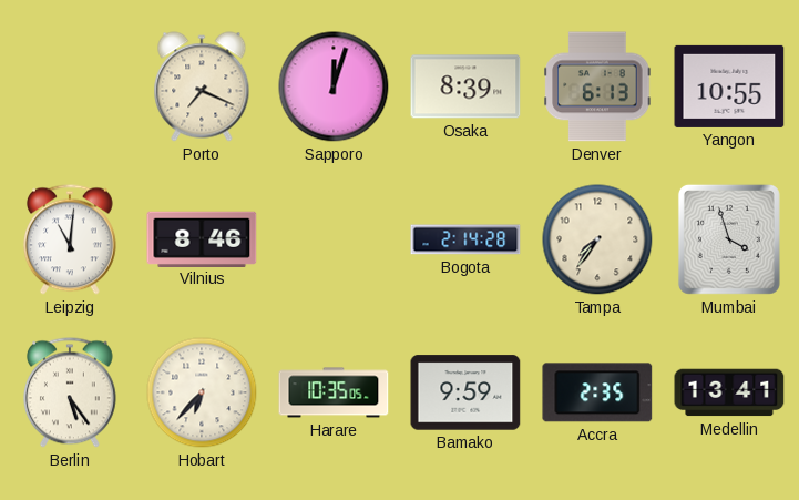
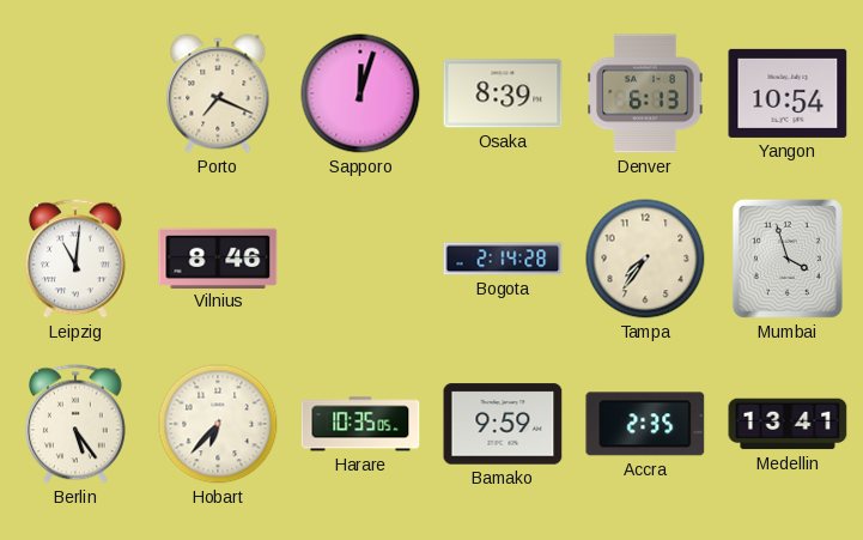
Yangon: 10:55 -> 10:54
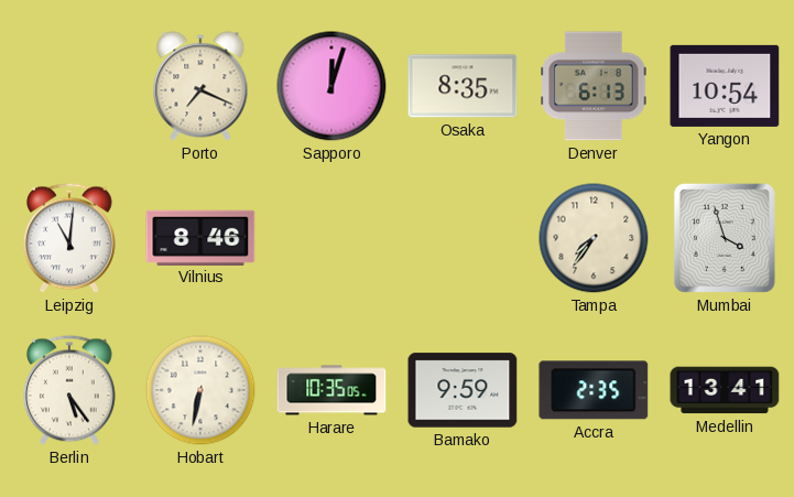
Osaka: 8:39 -> 8:35
Bogota: 2:14 -> none
Hobart: 6:37 -> 6:32
